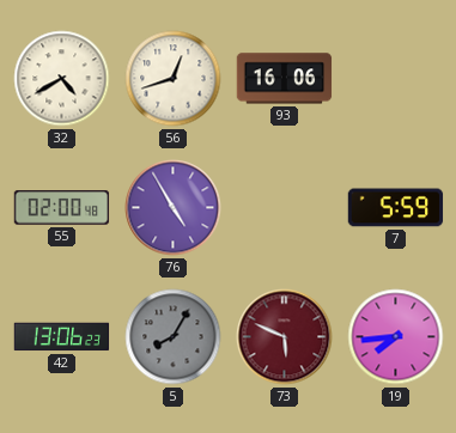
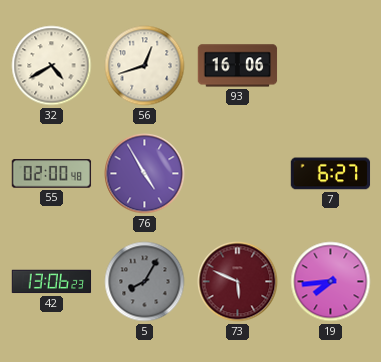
7: 5:59 -> 6:27
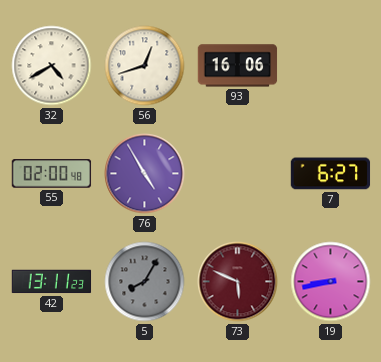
42: 13:06 -> 13:11
19: 7:44 -> 8:43
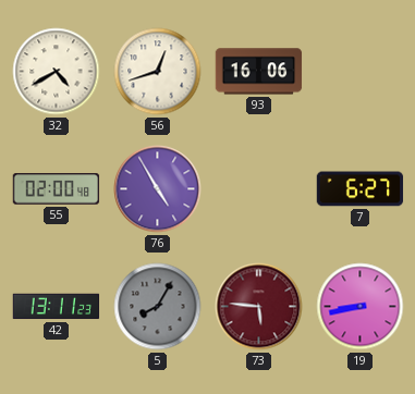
73: 5:49 -> 5:46
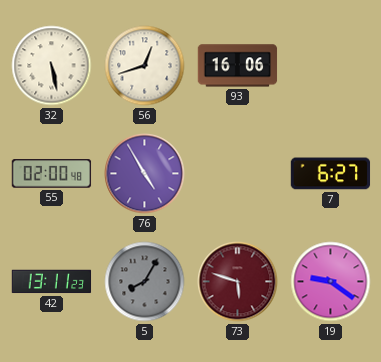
32: 4:40 -> 5:28
73: 5:46 -> 5:48
19: 8:43 -> 9:21
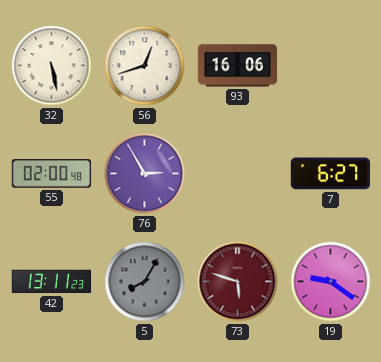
76: 4:55 -> 2:55
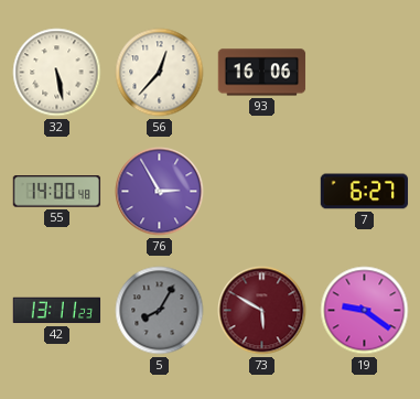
56: 12:42 -> 12:37
55: 02:00 -> 14:00
73: 5:48 -> 5:50
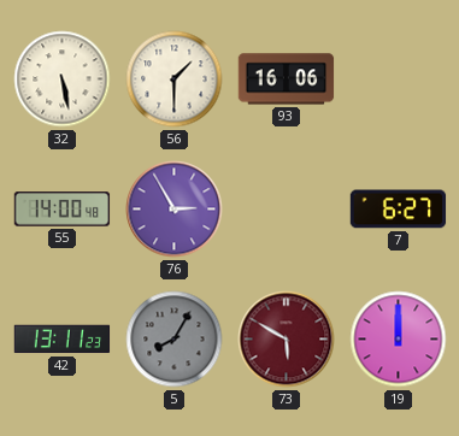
56: 12:37 -> 1:30
19: 9:21 -> 12:00
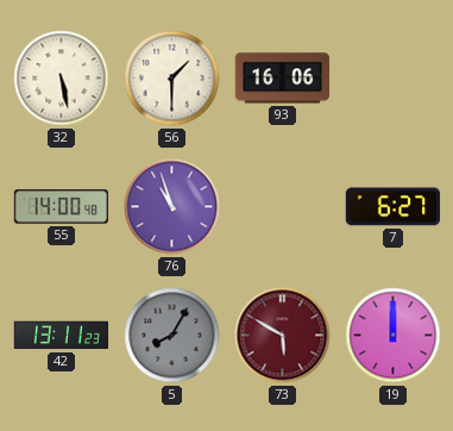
76: 2:55 -> 10:57
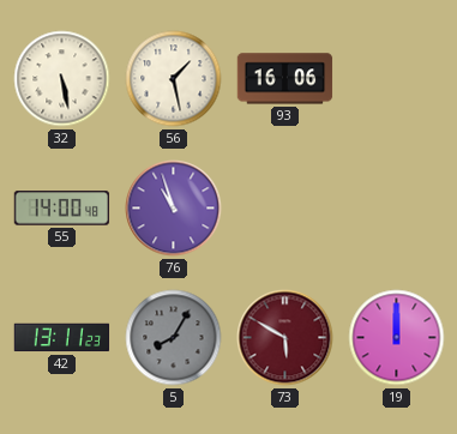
56: 1:30 -> 1:28
7: 6:27 -> none
